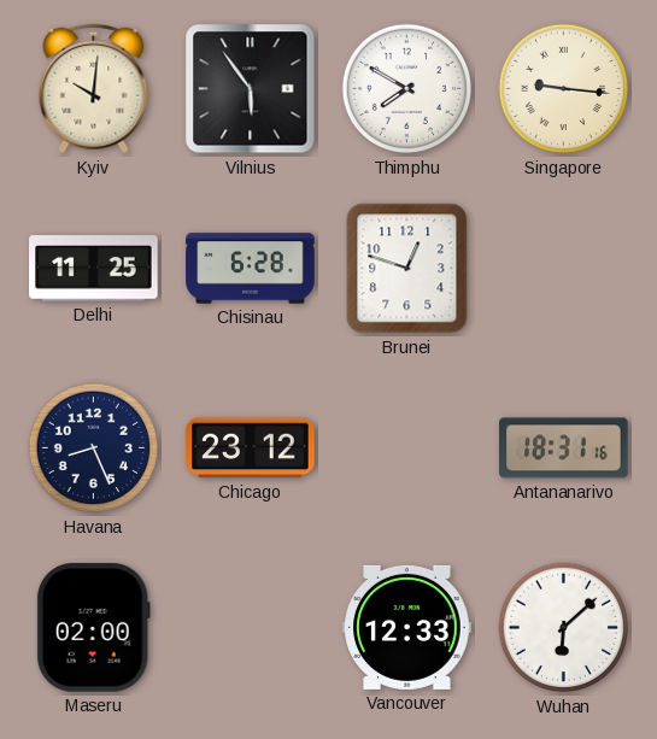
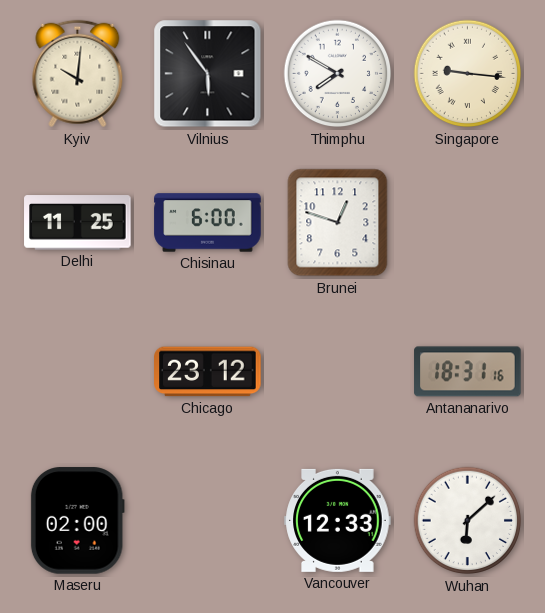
Chisinau: 6:28 -> 6:00
Havana: 8:26 -> none
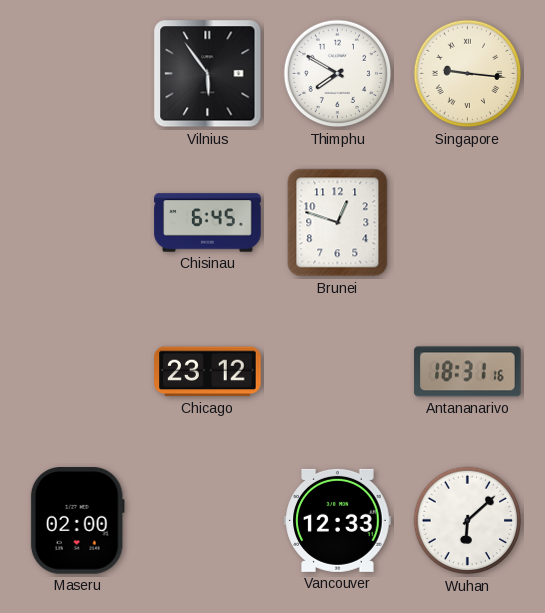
Kyiv: 10:01 -> none
Delhi: 11:25 -> none
Chisinau: 6:00 -> 6:45
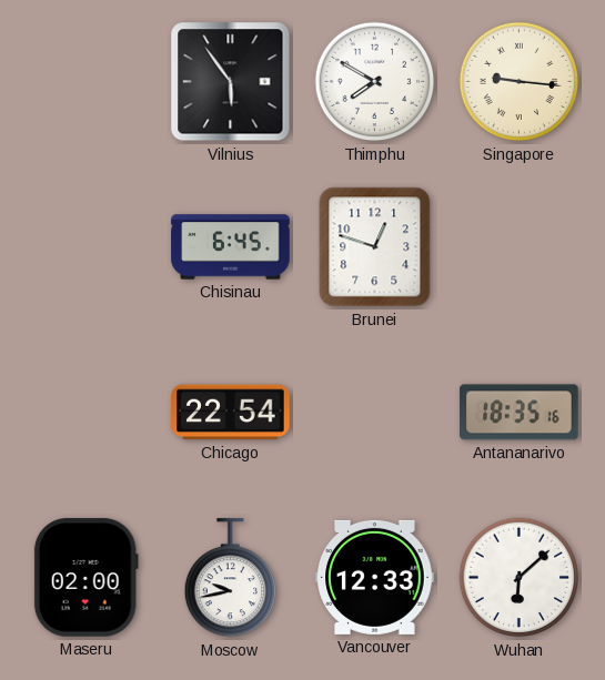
Chicago: 23:12 -> 22:54
Antananarivo: 18:31 -> 18:35
Moscow: none -> 9:43
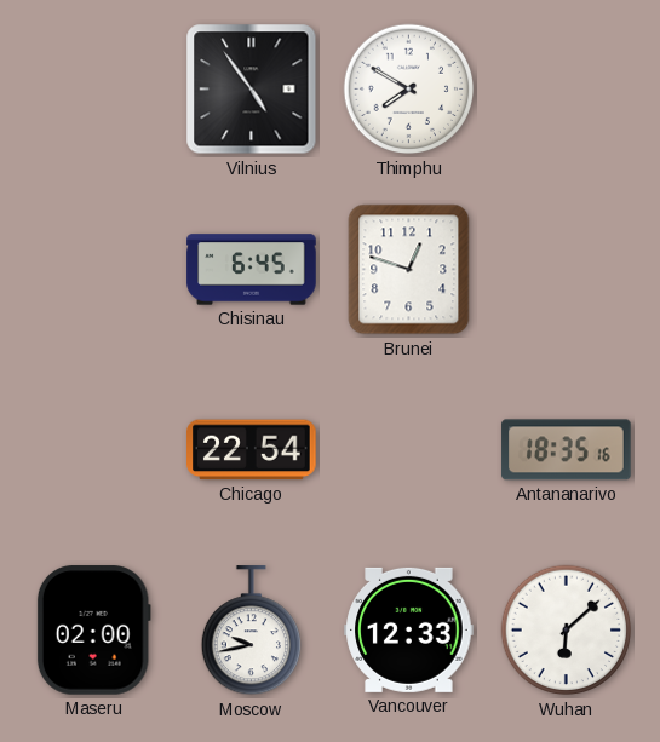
Vilnius: 5:54 -> 4:54
Singapore: 9:16 -> none
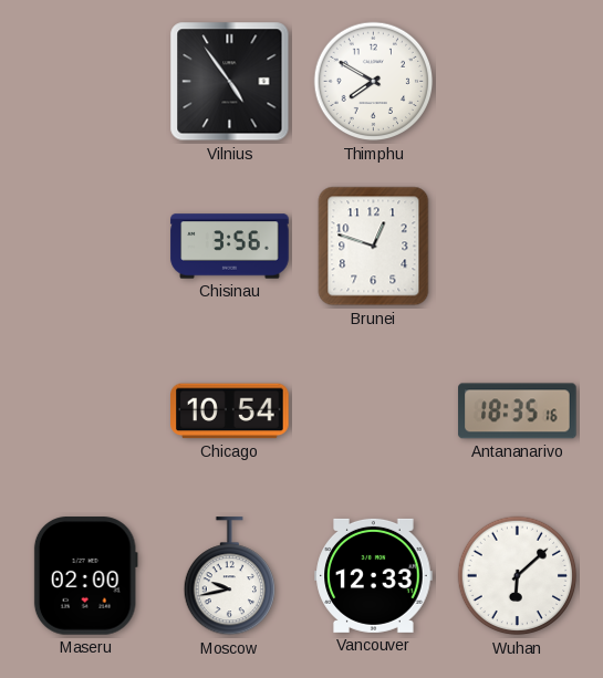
Chisinau: 6:45 -> 3:56
Chicago: 22:54 -> 10:54
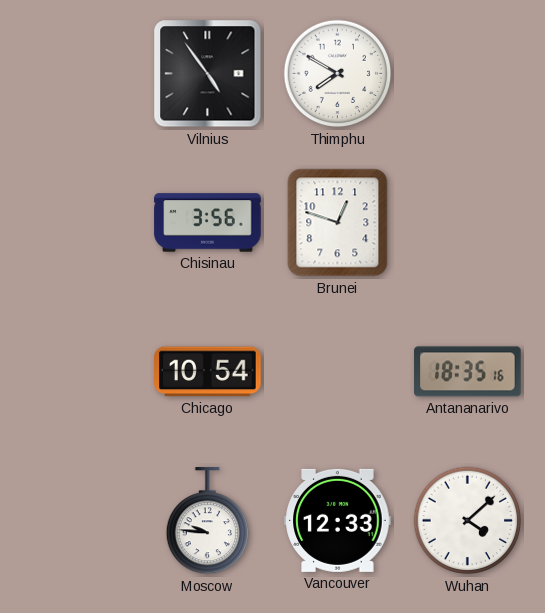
Maseru: 02:00 -> none
Moscow: 9:43 -> 9:46
Wuhan: 6:08 -> 4:08
